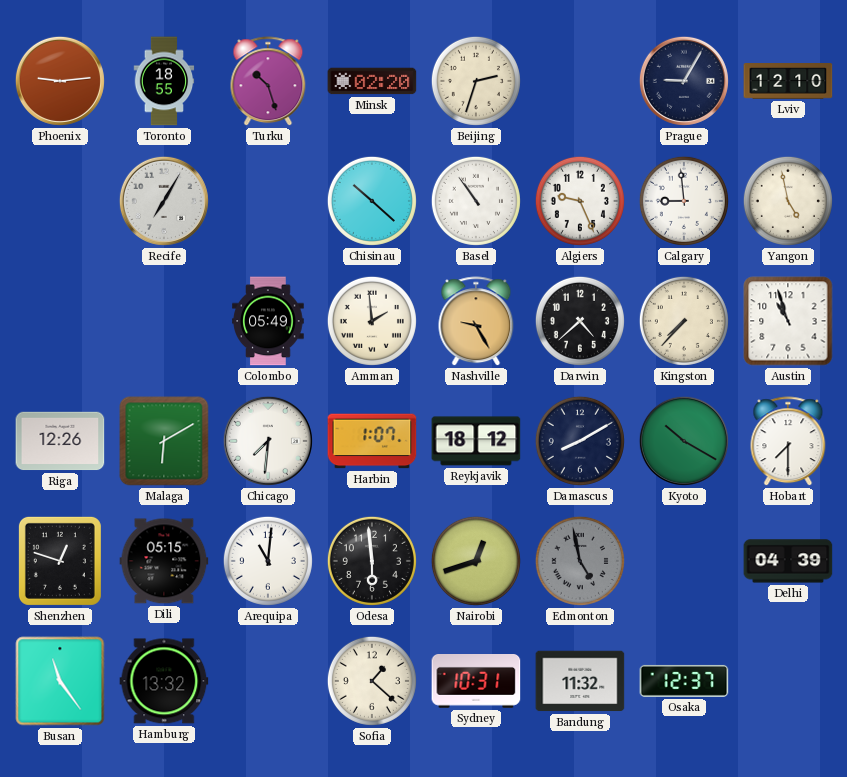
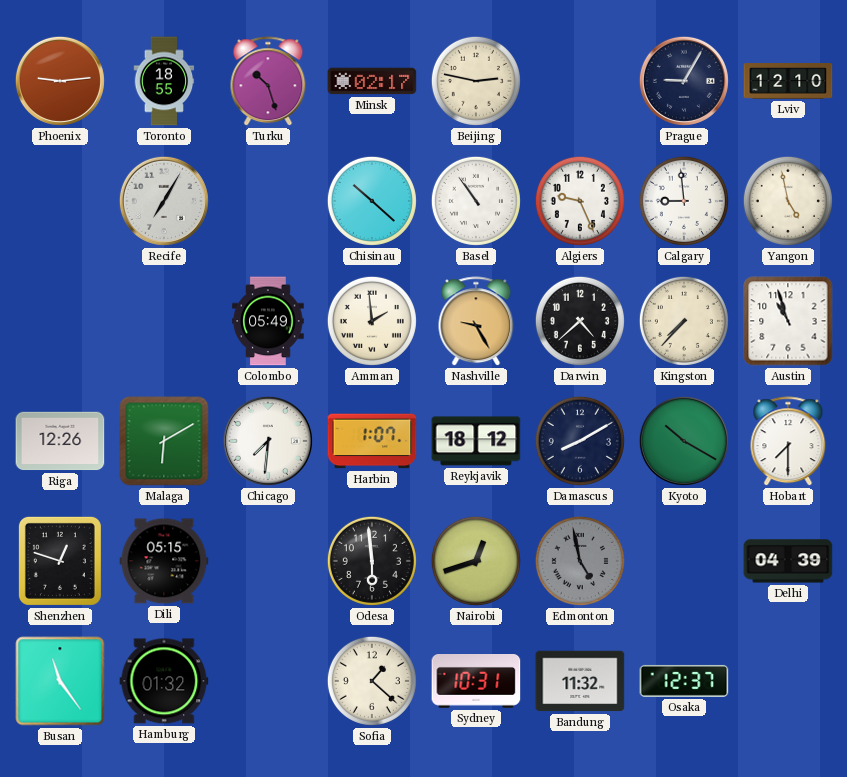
Minsk: 02:20 -> 02:17
Beijing: 2:33 -> 2:47
Arequipa: 11:01 -> none
Hamburg: 13:32 -> 01:32
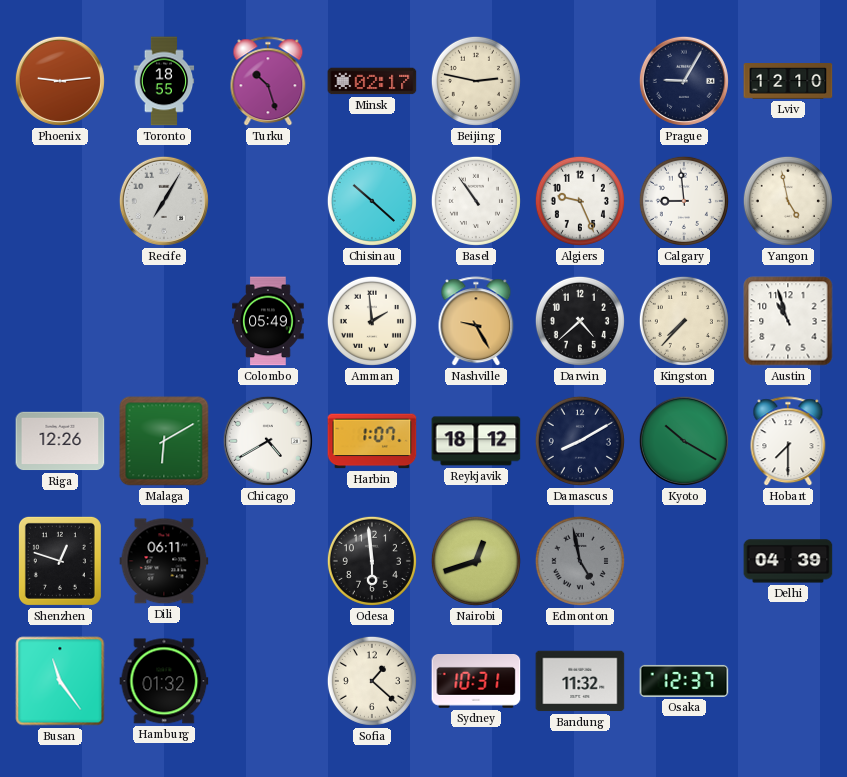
Chicago: 7:31 -> 4:40
Dili: 05:15 -> 06:11
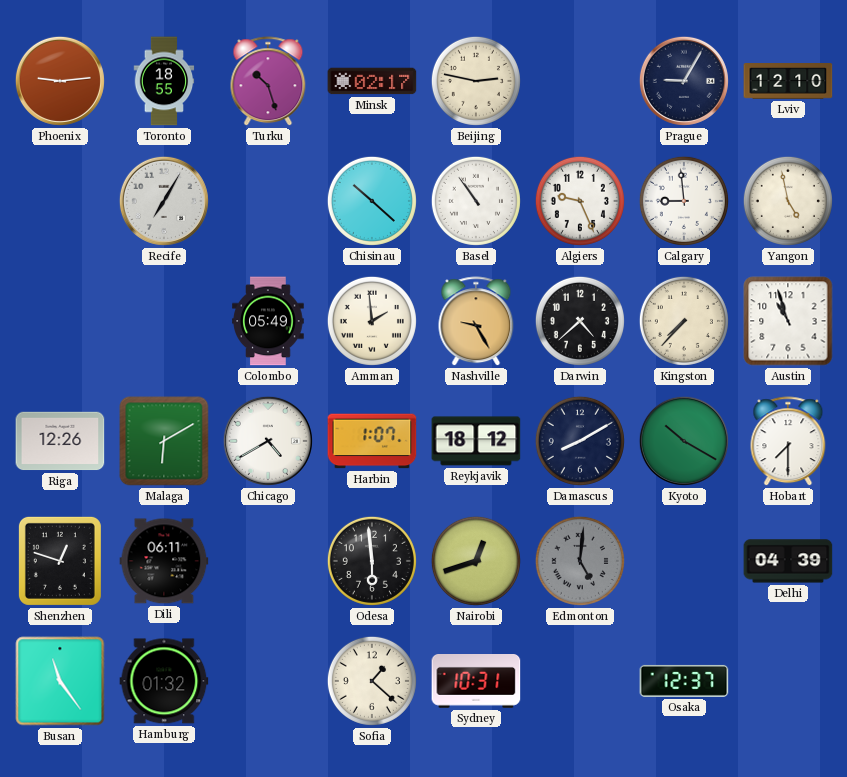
Edmonton: 4:58 -> 5:01
Bandung: 11:32 -> none
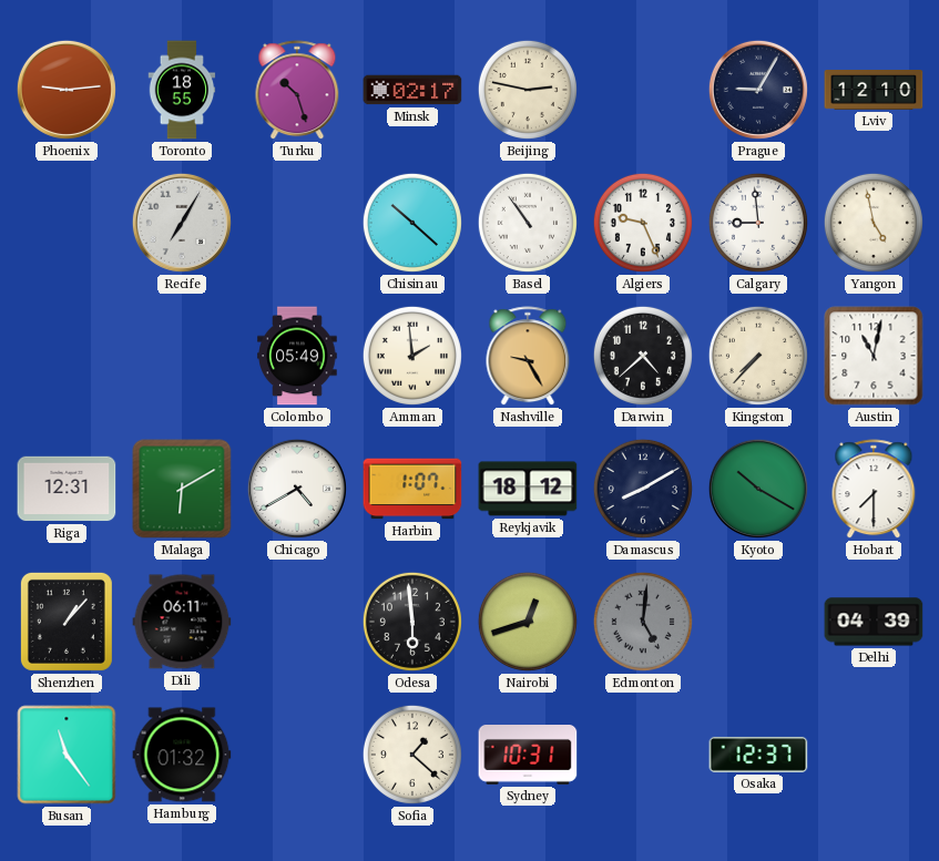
Austin: 10:57 -> 11:02
Riga: 12:26 -> 12:31
Shenzhen: 12:48 -> 1:07
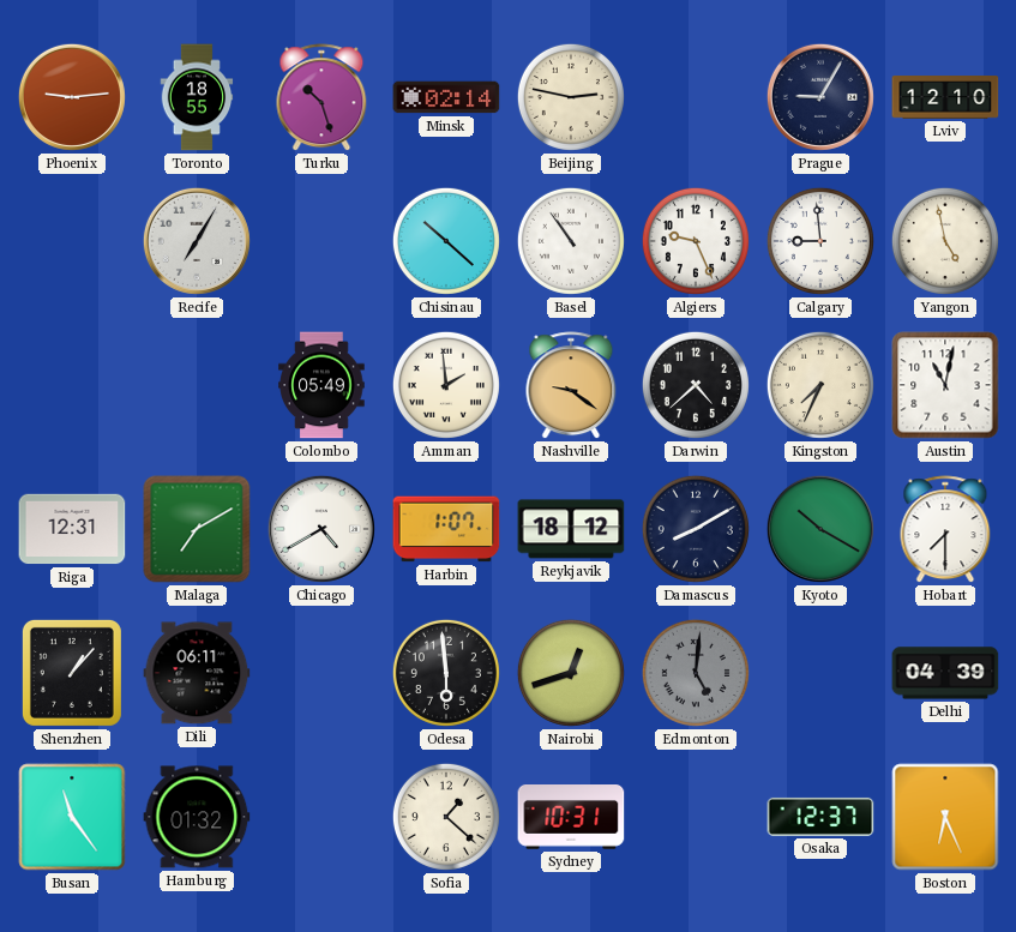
Minsk: 02:17 -> 02:14
Nashville: 9:25 -> 9:21
Kingston: 7:37 -> 7:34
Malaga: 6:10 -> 7:10
Boston: none -> 6:26
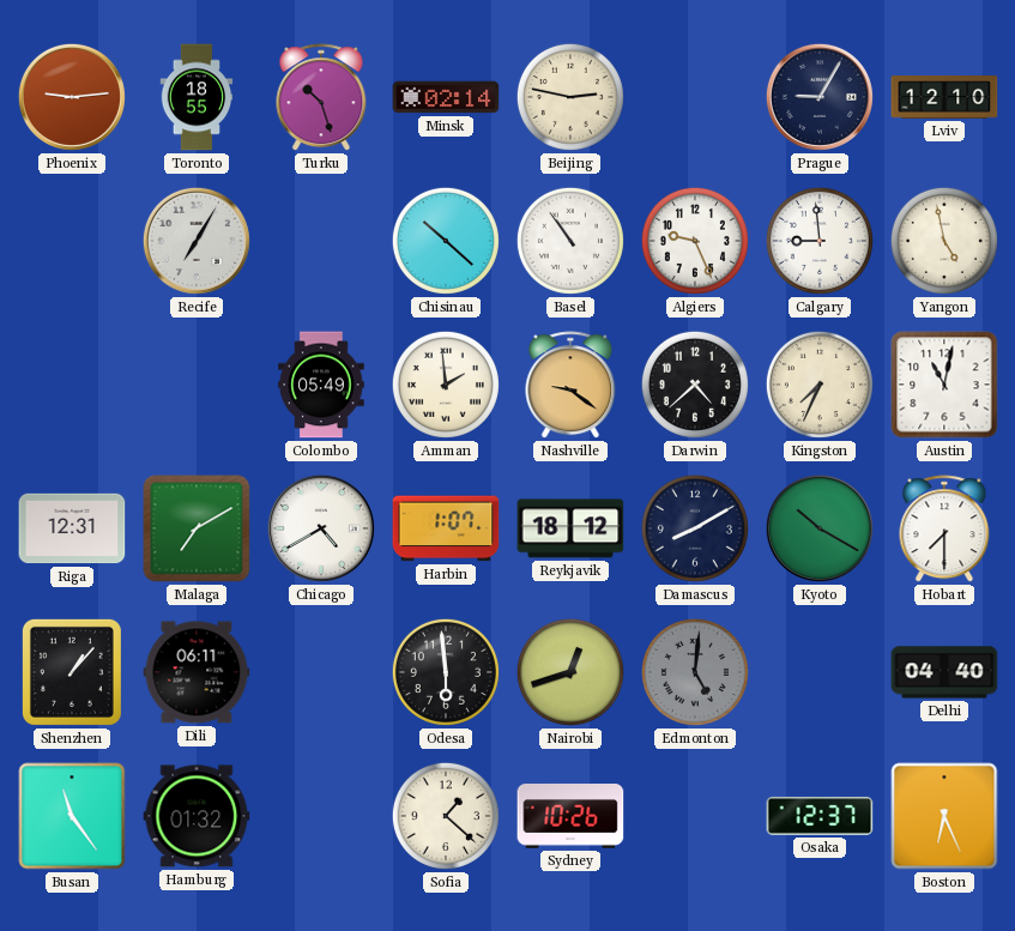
Delhi: 04:39 -> 04:40
Sydney: 10:31 -> 10:26
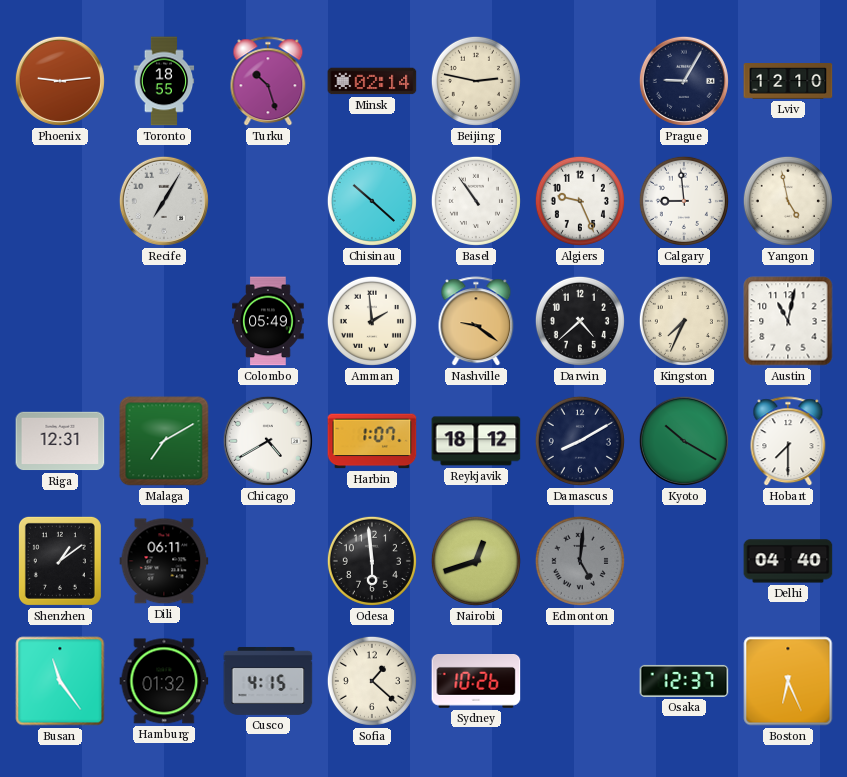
Shenzhen: 1:07 -> 1:09
Cusco: none -> 4:15
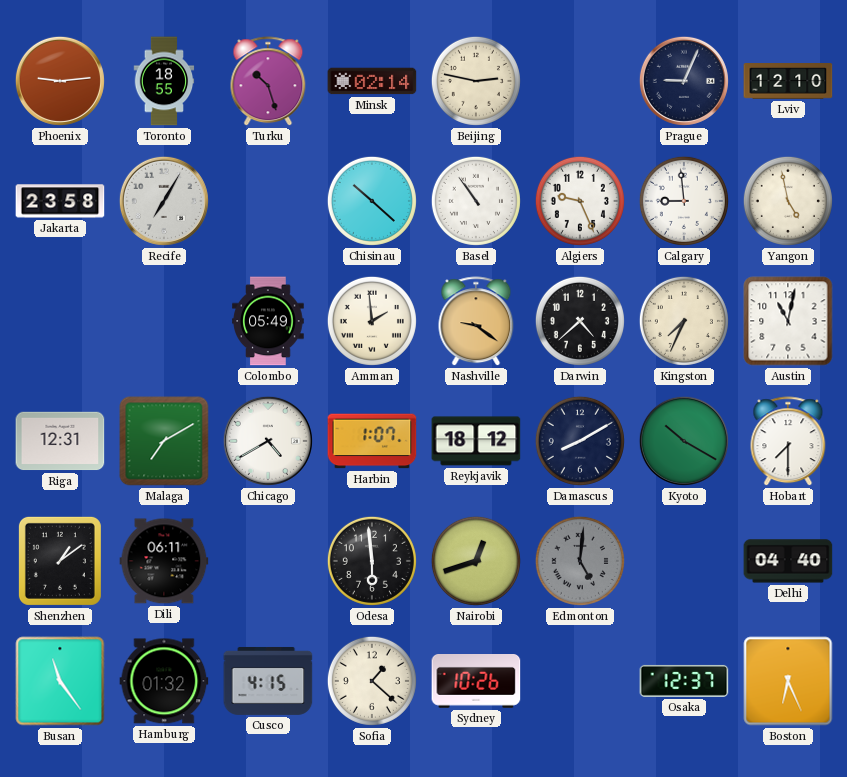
Prague: 9:05 -> 9:04
Jakarta: none -> 23:58
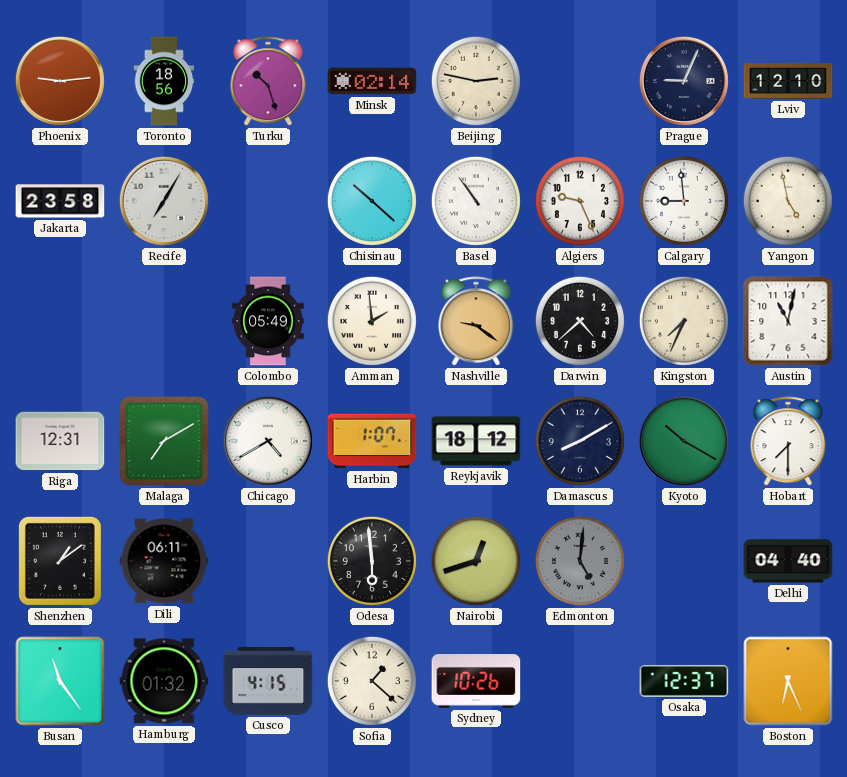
Toronto: 18:55 -> 18:56
